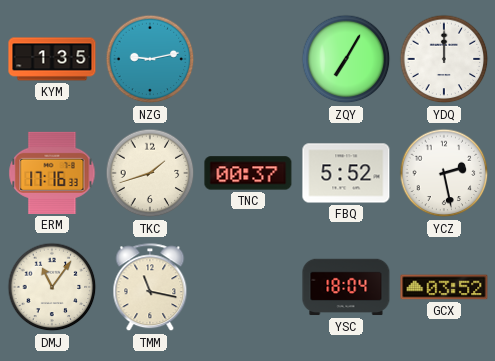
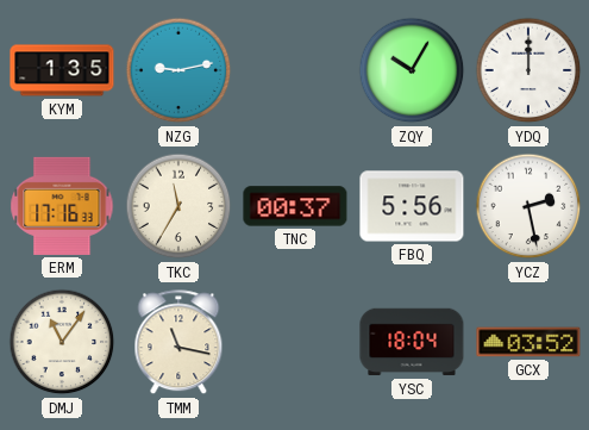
ZQY: 7:05 -> 10:05
TKC: 1:42 -> 11:35
FBQ: 5:52 -> 5:56
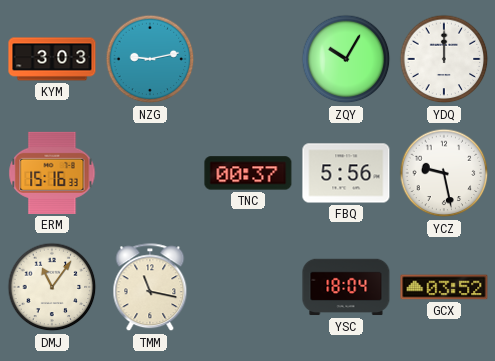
KYM: 1:35 -> 3:03
ERM: 17:16 -> 15:16
TKC: 11:35 -> none
YCZ: 2:28 -> 9:28
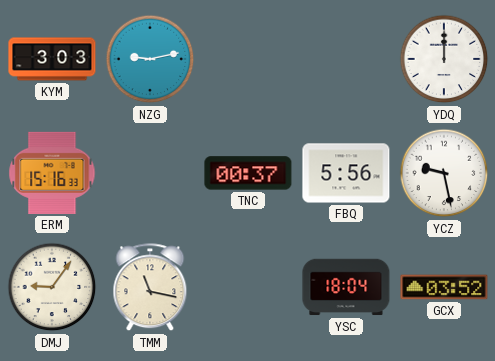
ZQY: 10:05 -> none
DMJ: 11:06 -> 9:06
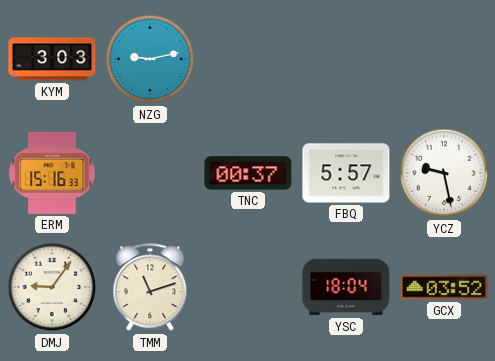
YDQ: 12:00 -> none
FBQ: 5:56 -> 5:57
TMM: 11:17 -> 11:12
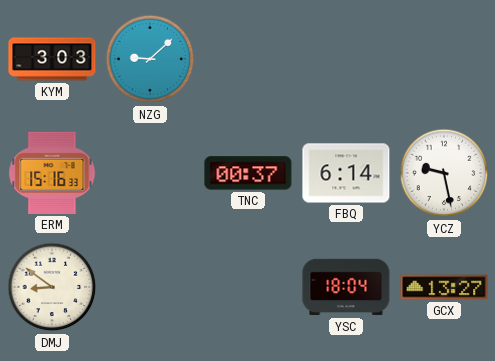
NZG: 9:13 -> 9:08
FBQ: 5:57 -> 6:14
DMJ: 9:06 -> 8:51
TMM: 11:12 -> none
GCX: 03:52 -> 13:27
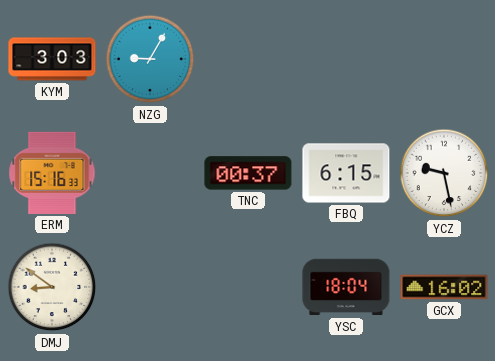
NZG: 9:08 -> 9:05
FBQ: 6:14 -> 6:15
GCX: 13:27 -> 16:02
